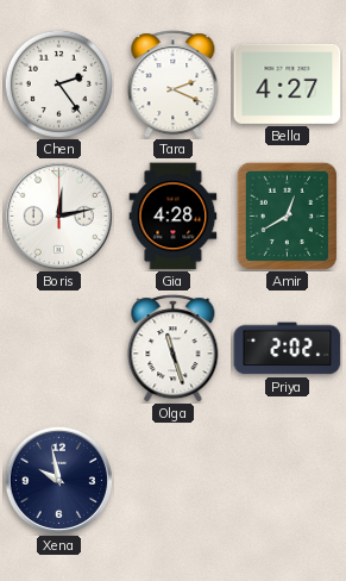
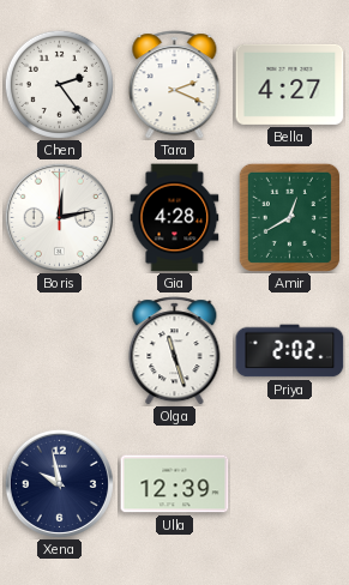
Ulla: none -> 12:39
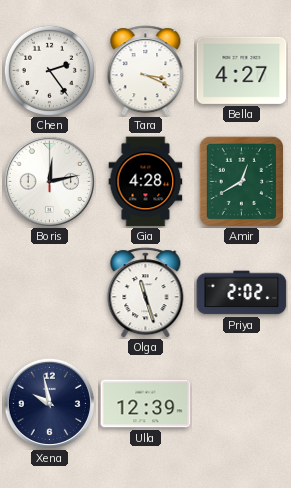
Tara: 2:19 -> 3:19
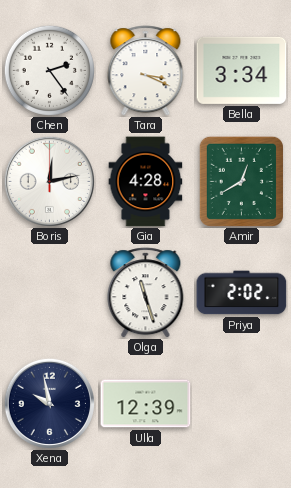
Bella: 4:27 -> 3:34
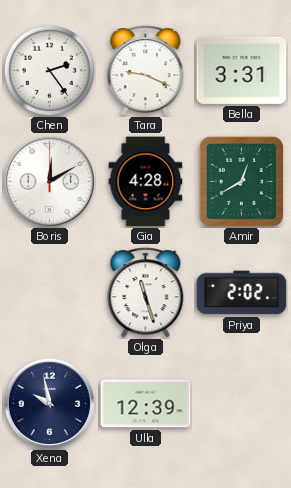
Tara: 3:19 -> 9:19
Bella: 3:34 -> 3:31
Boris: 12:13 -> 12:10
